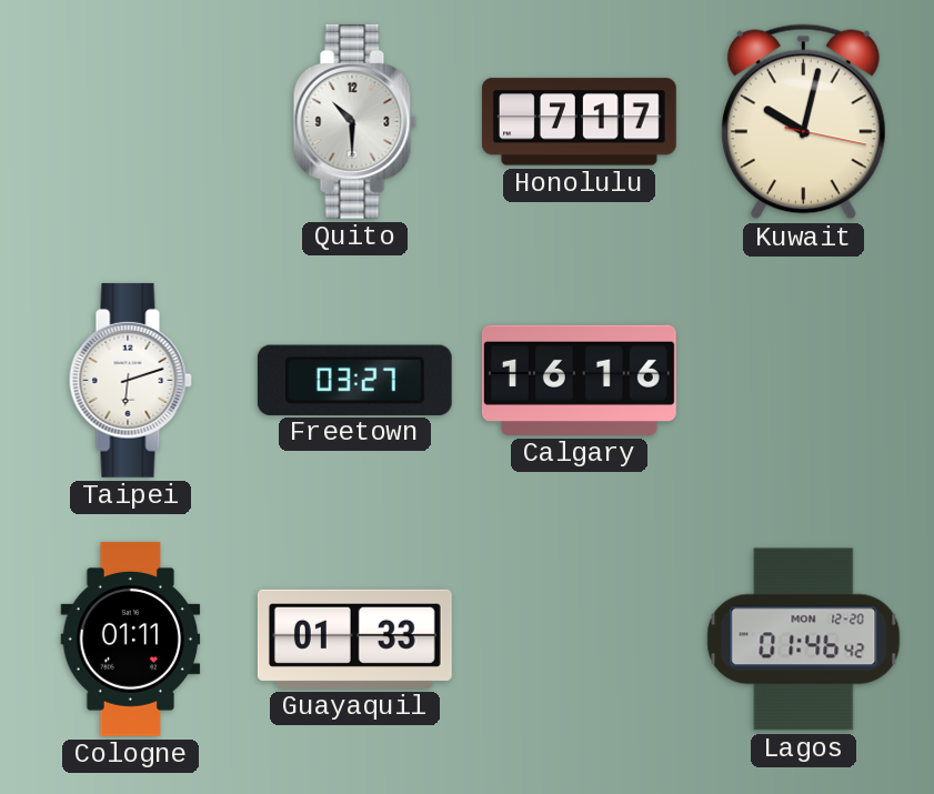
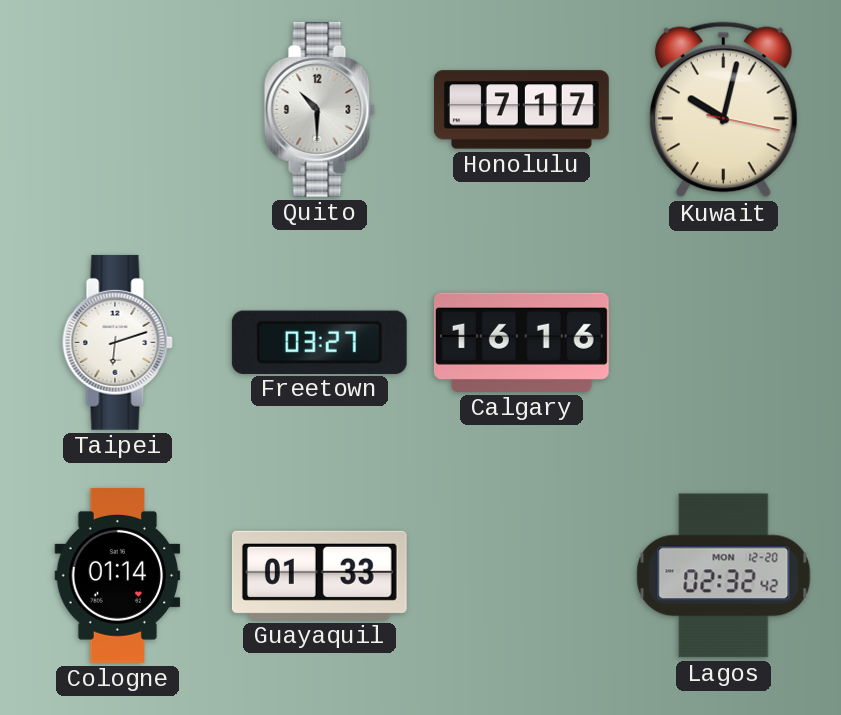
Cologne: 01:11 -> 01:14
Lagos: 01:46 -> 02:32
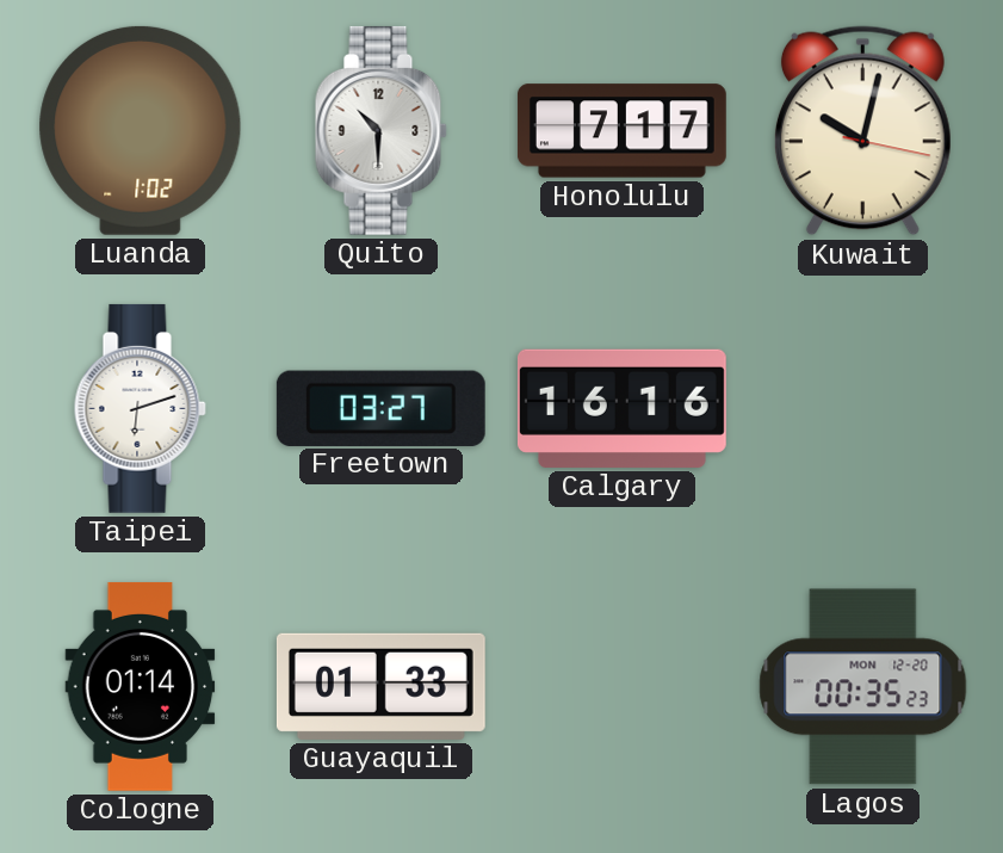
Luanda: none -> 1:02
Lagos: 02:32 -> 00:35
